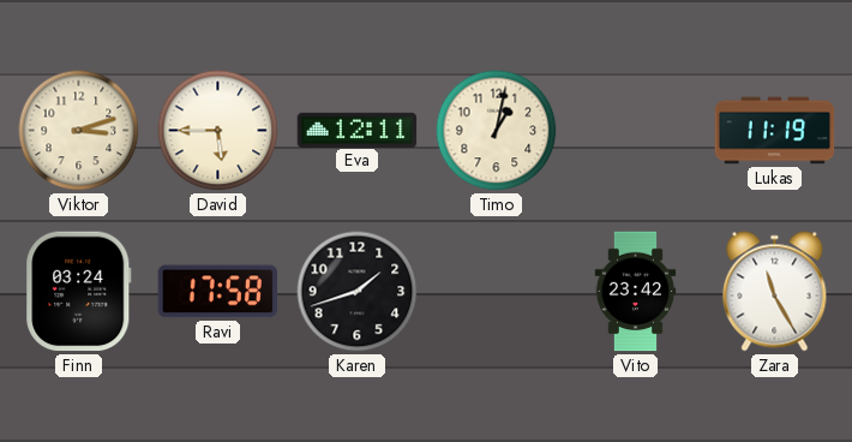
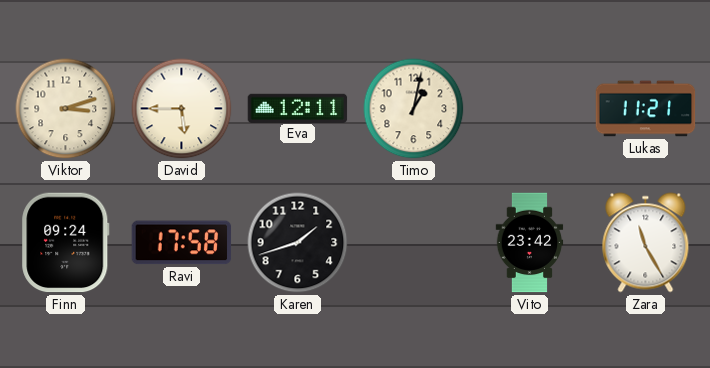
Lukas: 11:19 -> 11:21
Finn: 03:24 -> 09:24
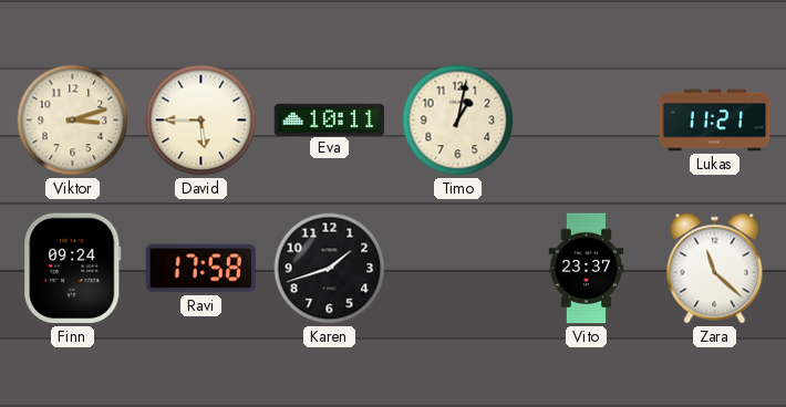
Eva: 12:11 -> 10:11
Vito: 23:42 -> 23:37
Zara: 11:25 -> 11:22
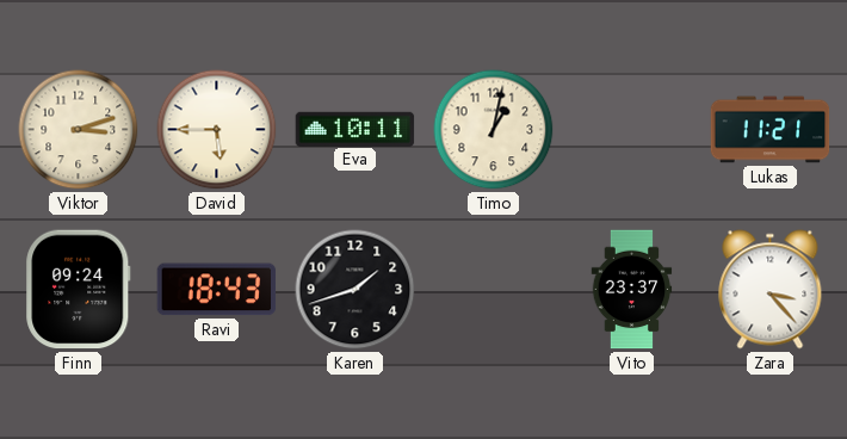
Ravi: 17:58 -> 18:43
Zara: 11:22 -> 3:23
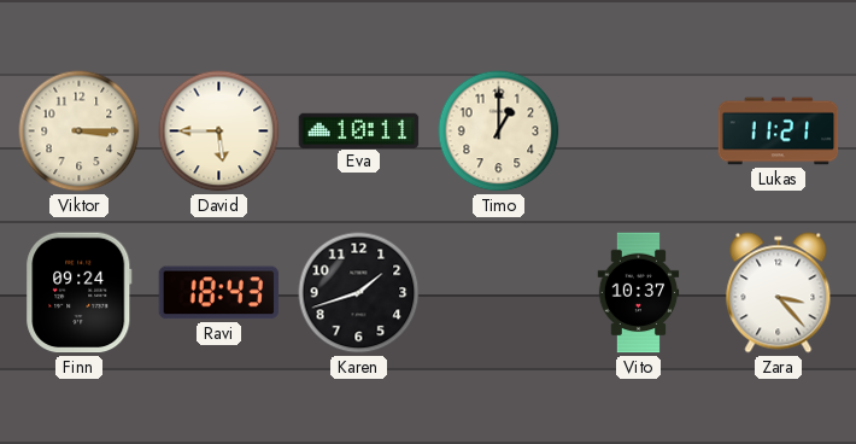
Viktor: 3:12 -> 3:15
Timo: 1:02 -> 1:00
Vito: 23:37 -> 10:37
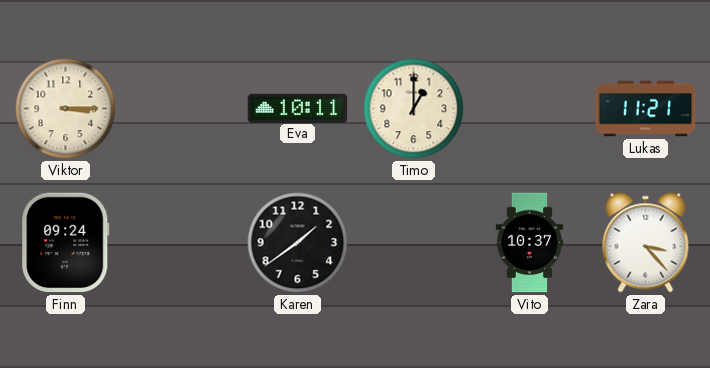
David: 5:45 -> none
Ravi: 18:43 -> none
Karen: 1:42 -> 1:39
